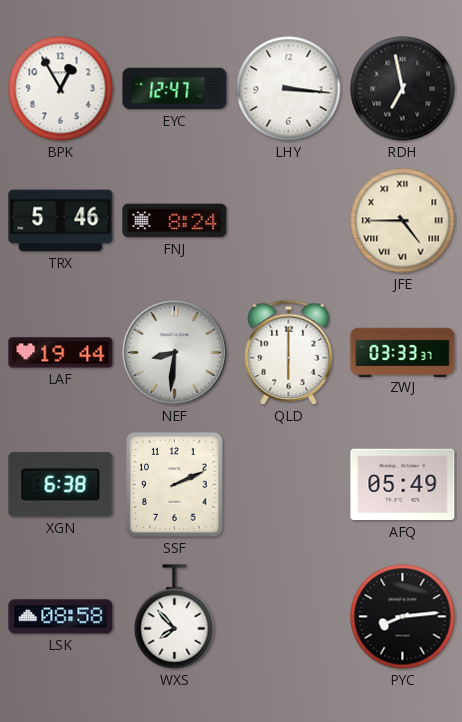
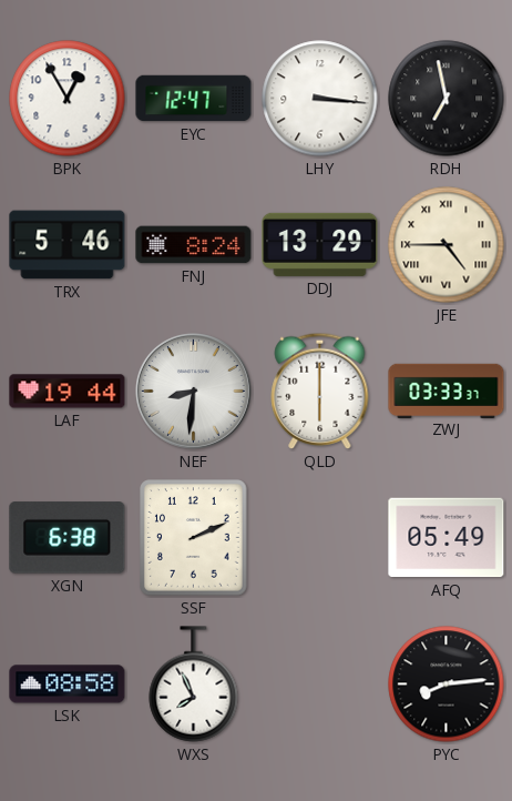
DDJ: none -> 13:29
WXS: 7:53 -> 7:56
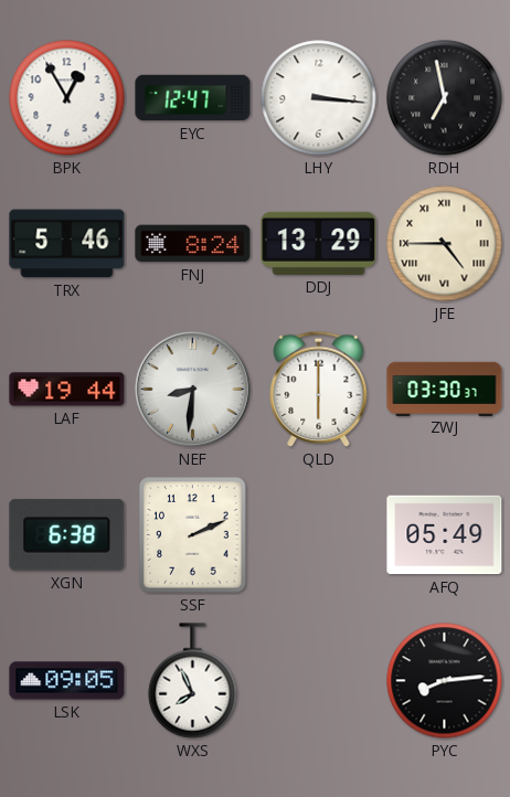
ZWJ: 03:33 -> 03:30
LSK: 08:58 -> 09:05
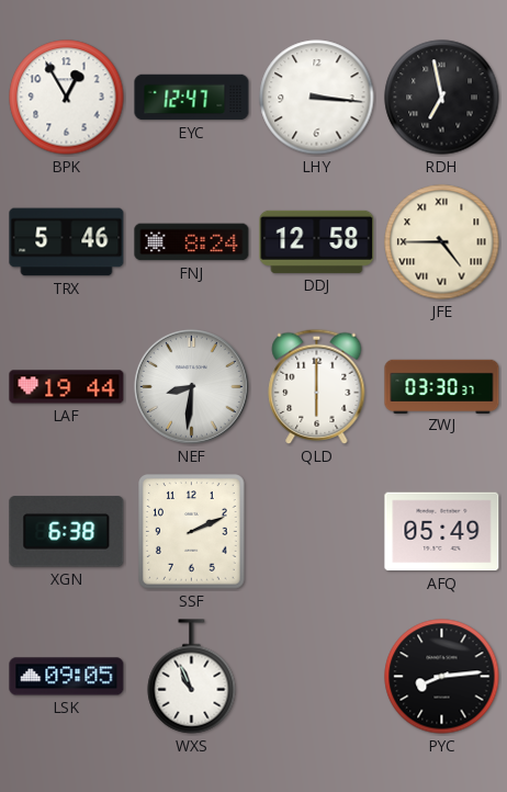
DDJ: 13:29 -> 12:58
WXS: 7:56 -> 10:56
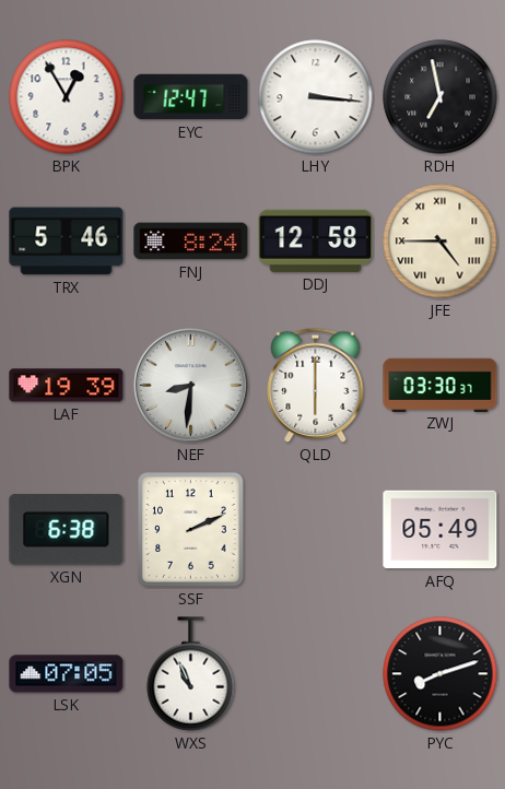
LAF: 19:44 -> 19:39
LSK: 09:05 -> 07:05
PYC: 8:14 -> 8:12
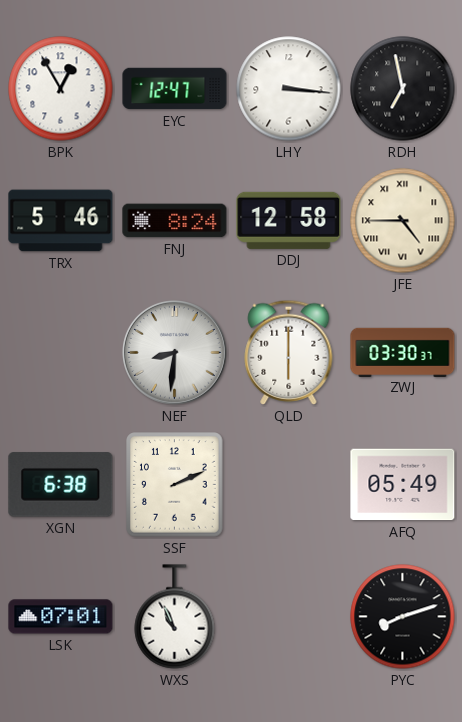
LAF: 19:39 -> none
LSK: 07:05 -> 07:01
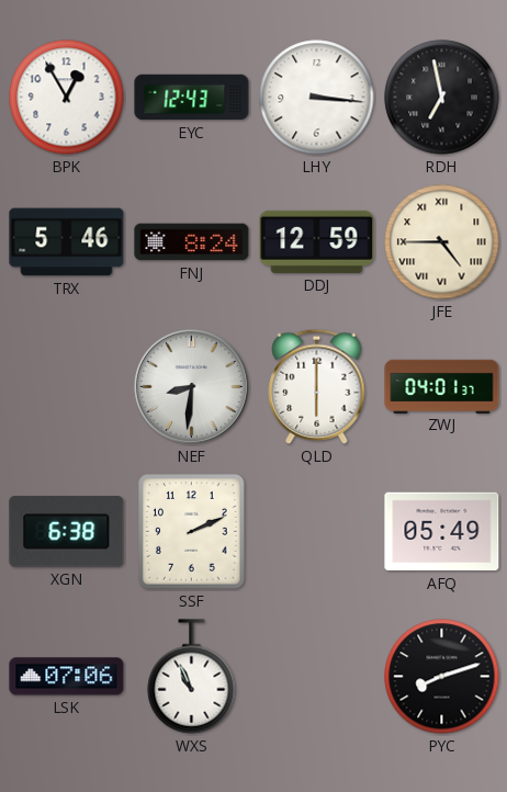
EYC: 12:47 -> 12:43
DDJ: 12:58 -> 12:59
ZWJ: 03:30 -> 04:01
LSK: 07:01 -> 07:06
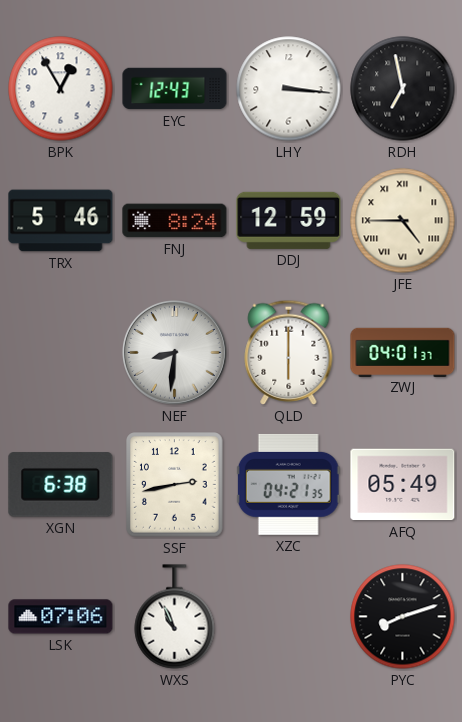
SSF: 2:11 -> 2:43
XZC: none -> 04:21
